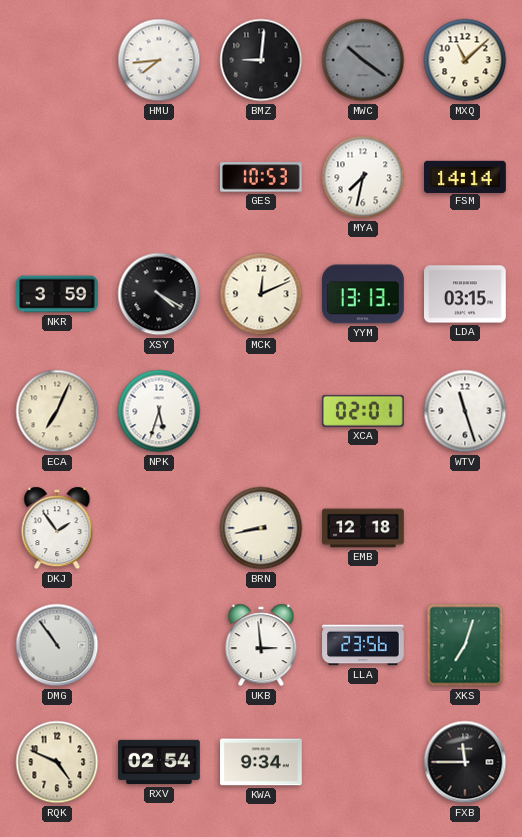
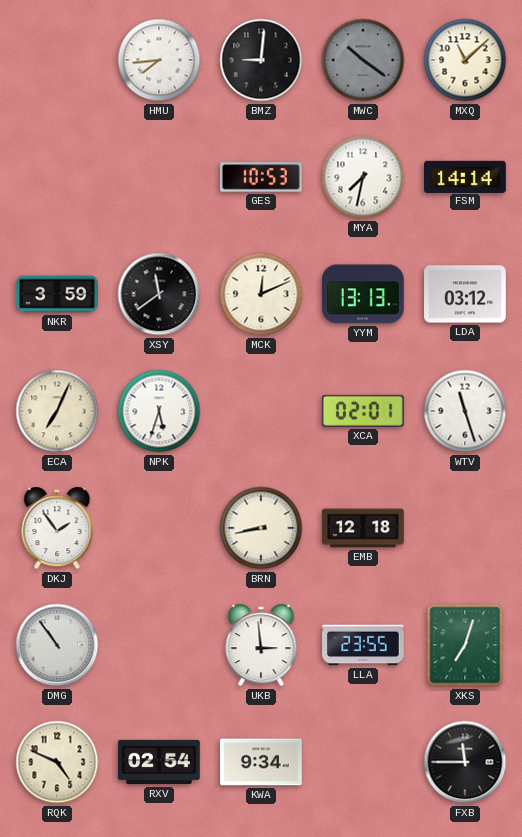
XSY: 4:20 -> 11:39
LDA: 03:15 -> 03:12
LLA: 23:56 -> 23:55
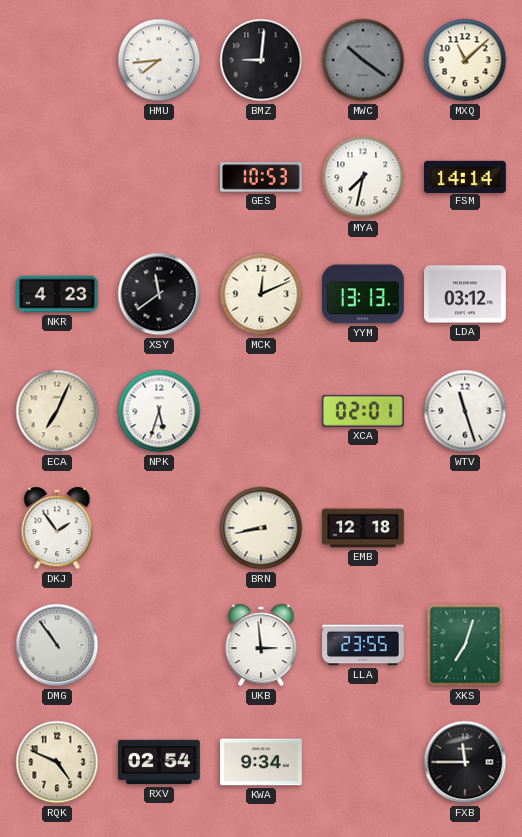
NKR: 3:59 -> 4:23
